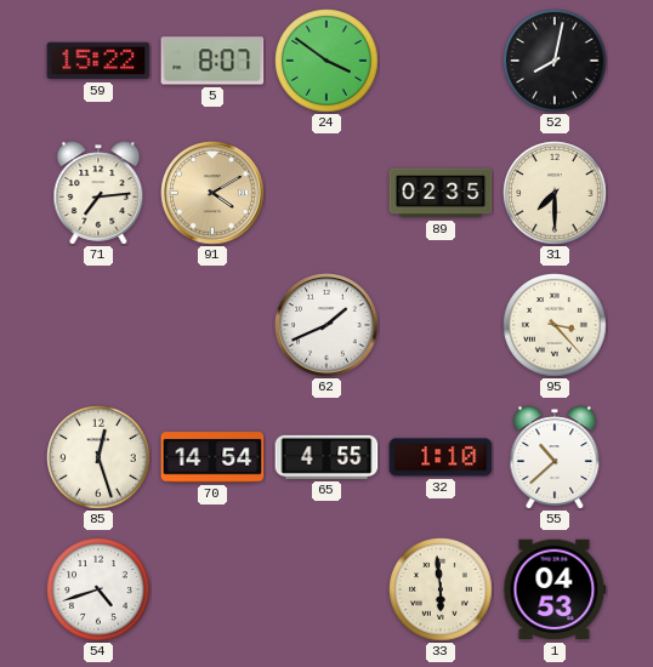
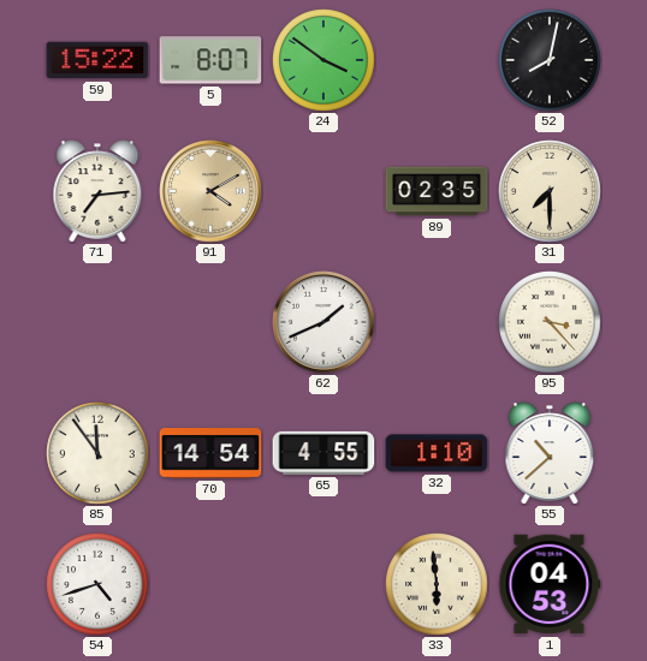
85: 12:27 -> 11:54
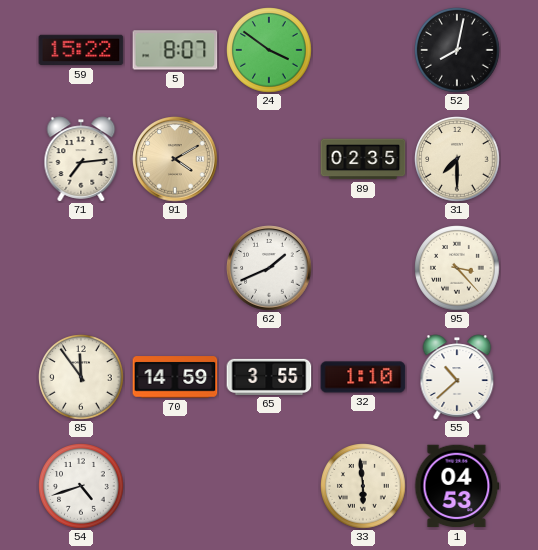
70: 14:54 -> 14:59
65: 4:55 -> 3:55
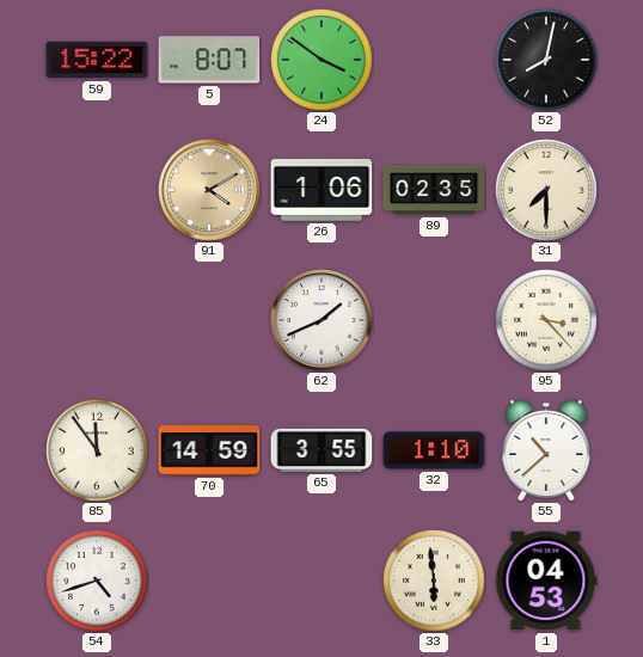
71: 7:14 -> none
26: none -> 1:06
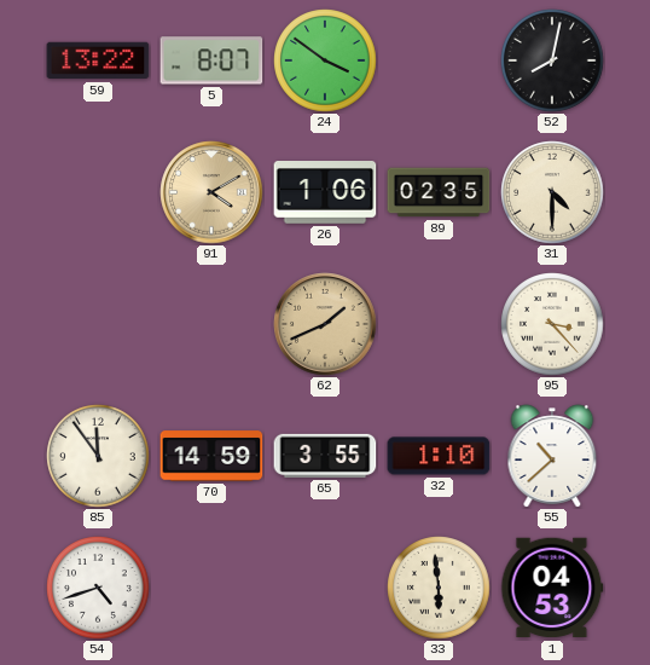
59: 15:22 -> 13:22
31: 7:30 -> 4:30
62 dial: white -> champagne
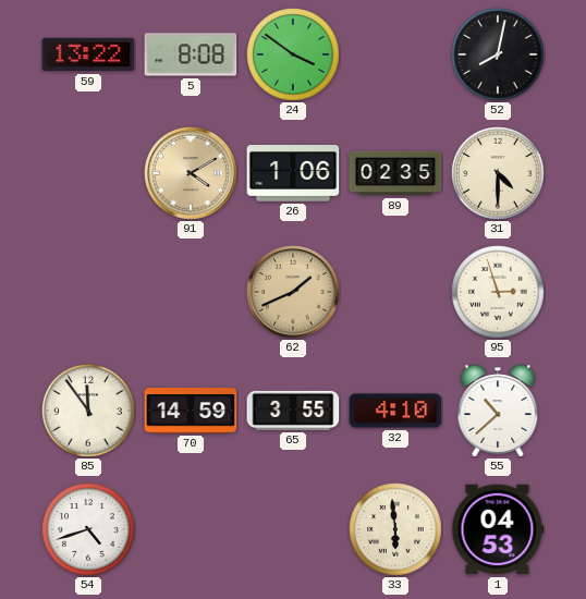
5: 8:07 -> 8:08
95: 3:23 -> 2:57
32: 1:10 -> 4:10
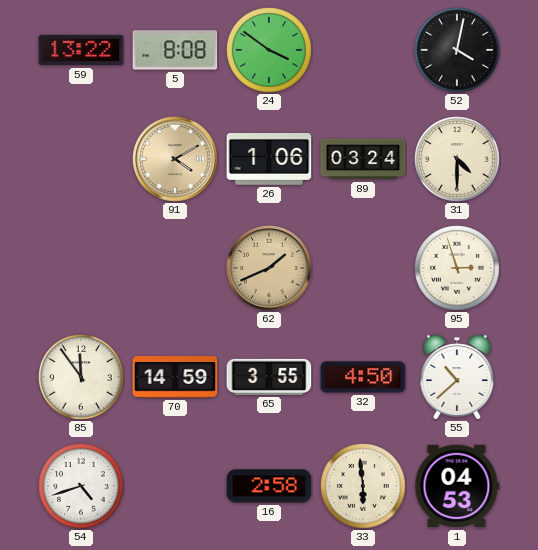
52: 8:02 -> 4:02
89: 02:35 -> 03:24
32: 4:10 -> 4:50
16: none -> 2:58
